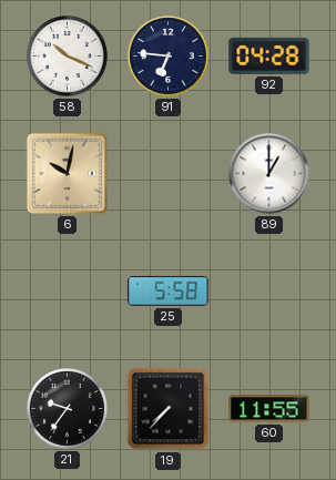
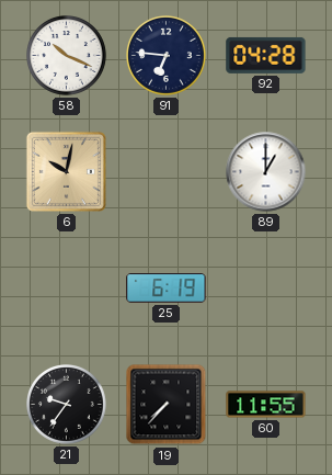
25: 5:58 -> 6:19
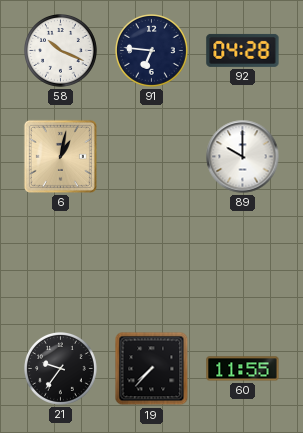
6: 10:02 -> 1:02
89: 1:00 -> 10:00
25: 6:19 -> none
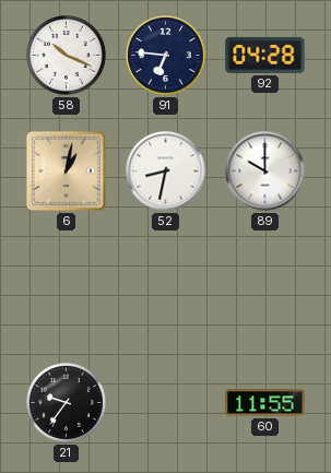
52: none -> 8:32
19: 7:37 -> none
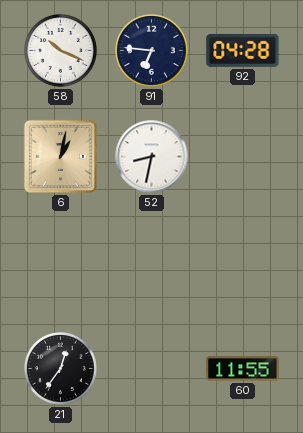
89: 10:00 -> none
21: 9:36 -> 12:36
